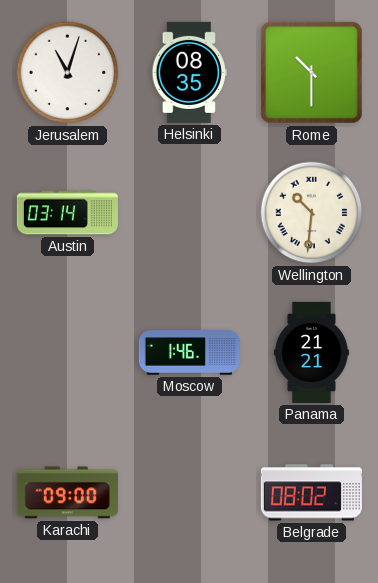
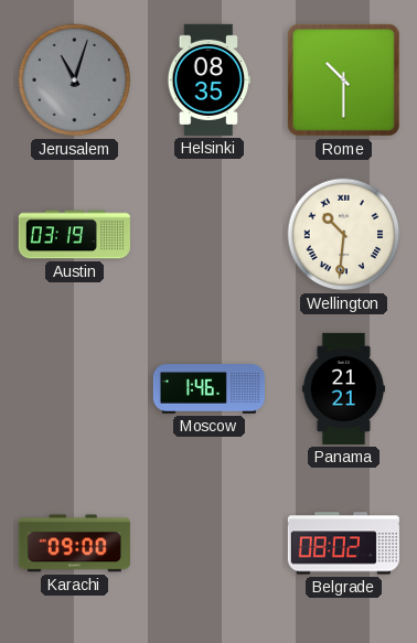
Jerusalem dial: white -> grey
Austin: 03:14 -> 03:19
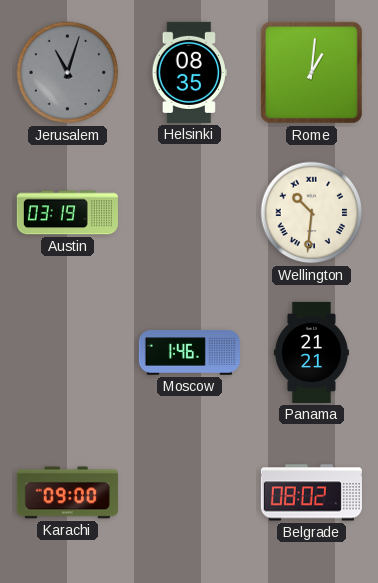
Rome: 10:30 -> 1:01
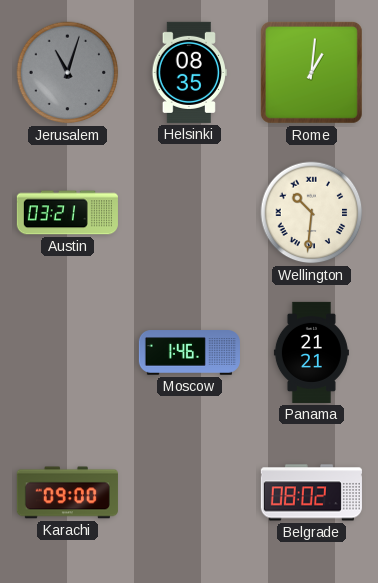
Austin: 03:19 -> 03:21
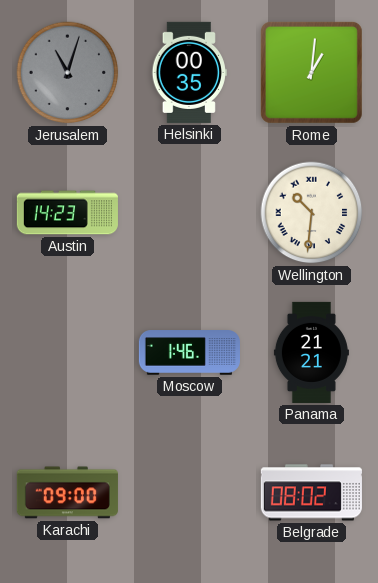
Helsinki: 08:35 -> 00:35
Austin: 03:21 -> 14:23
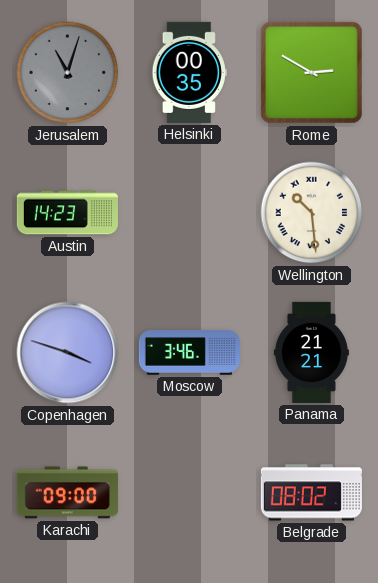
Rome: 1:01 -> 2:50
Wellington: 10:31 -> 10:29
Copenhagen: none -> 3:48
Moscow: 1:46 -> 3:46
